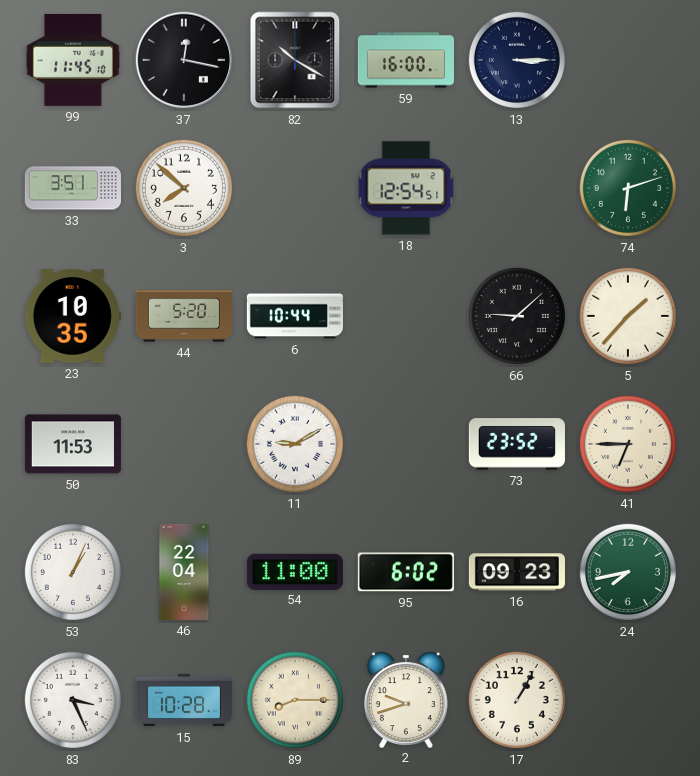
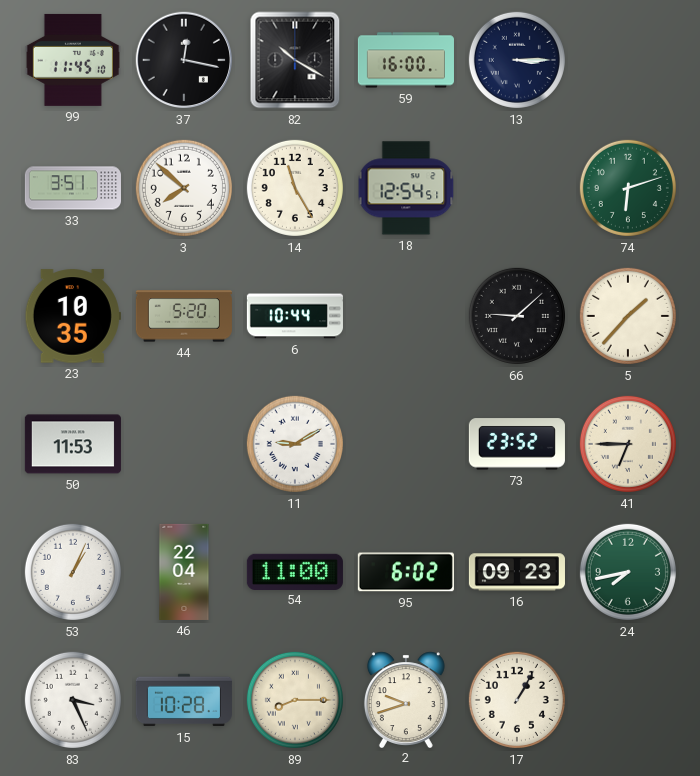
14: none -> 11:25
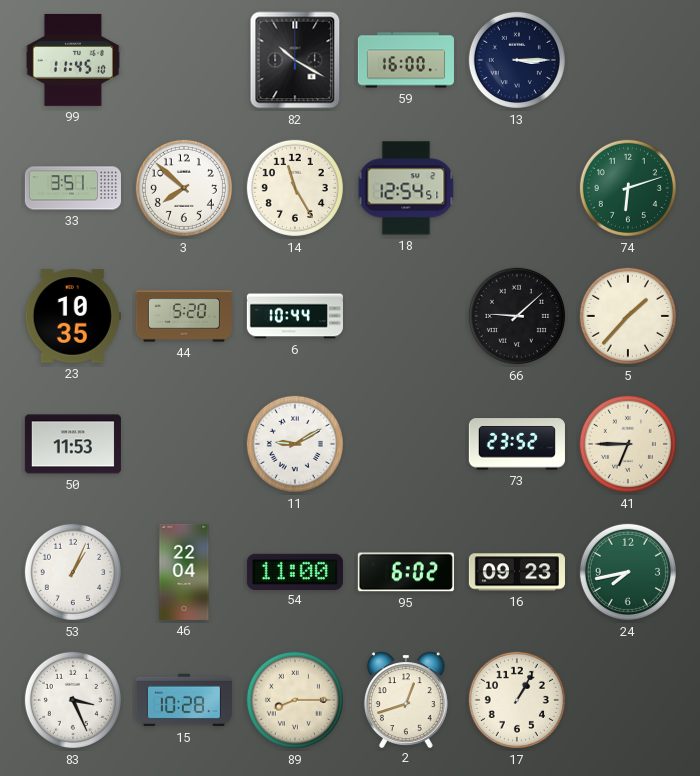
37: 12:17 -> none
2: 9:42 -> 12:42
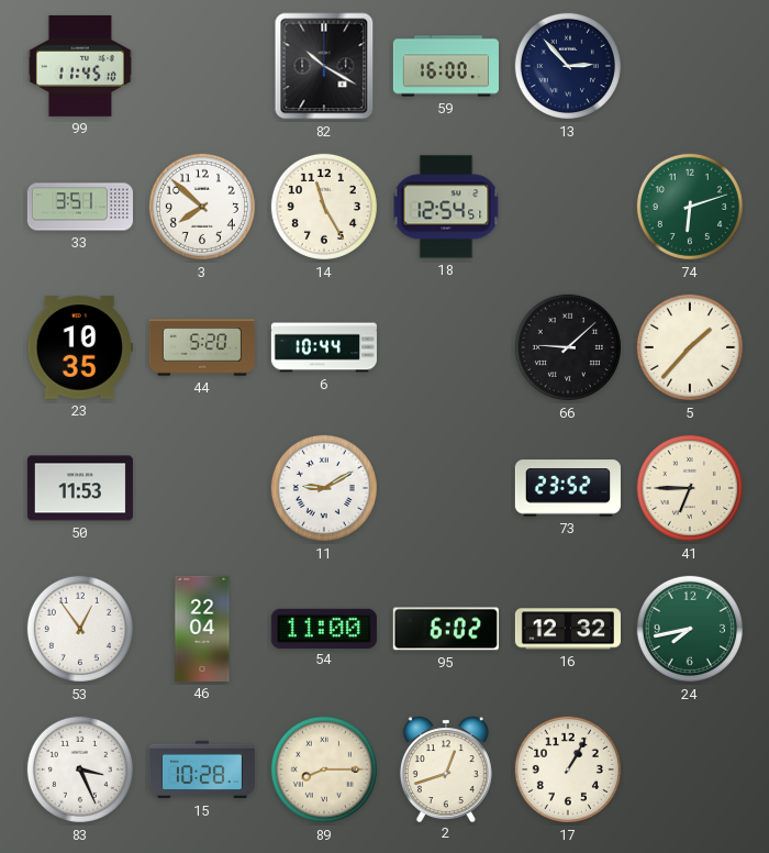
13: 3:15 -> 2:53
53: 1:04 -> 12:54
16: 09:23 -> 12:32
